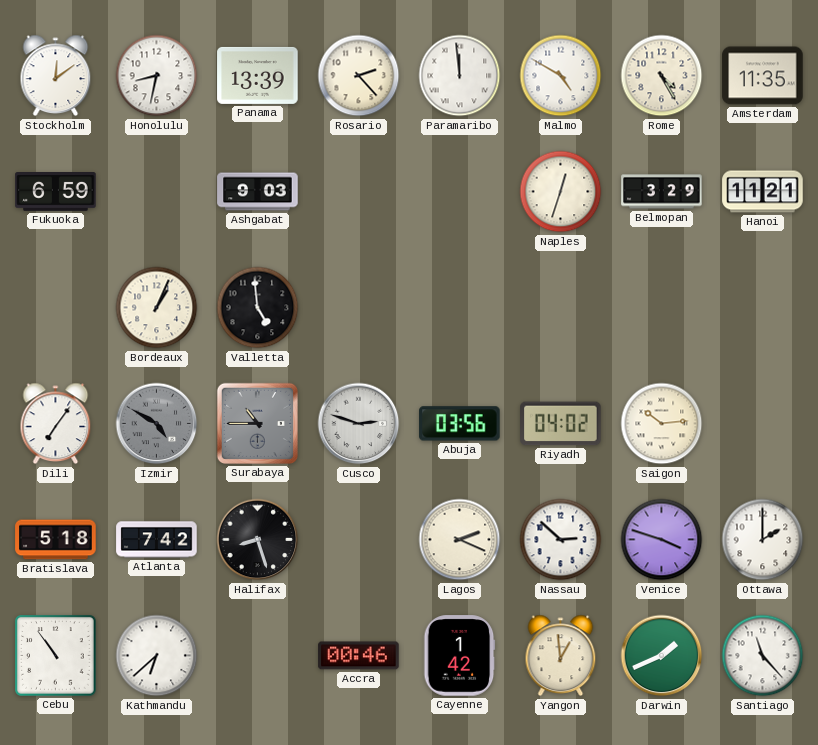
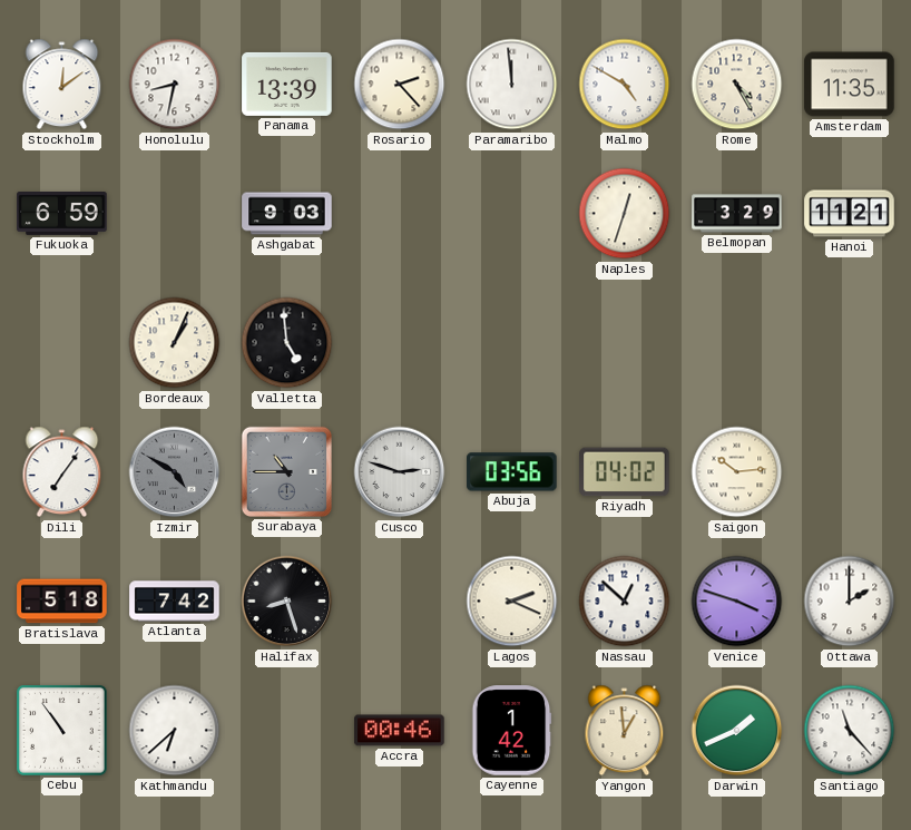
Nassau: 2:52 -> 12:52
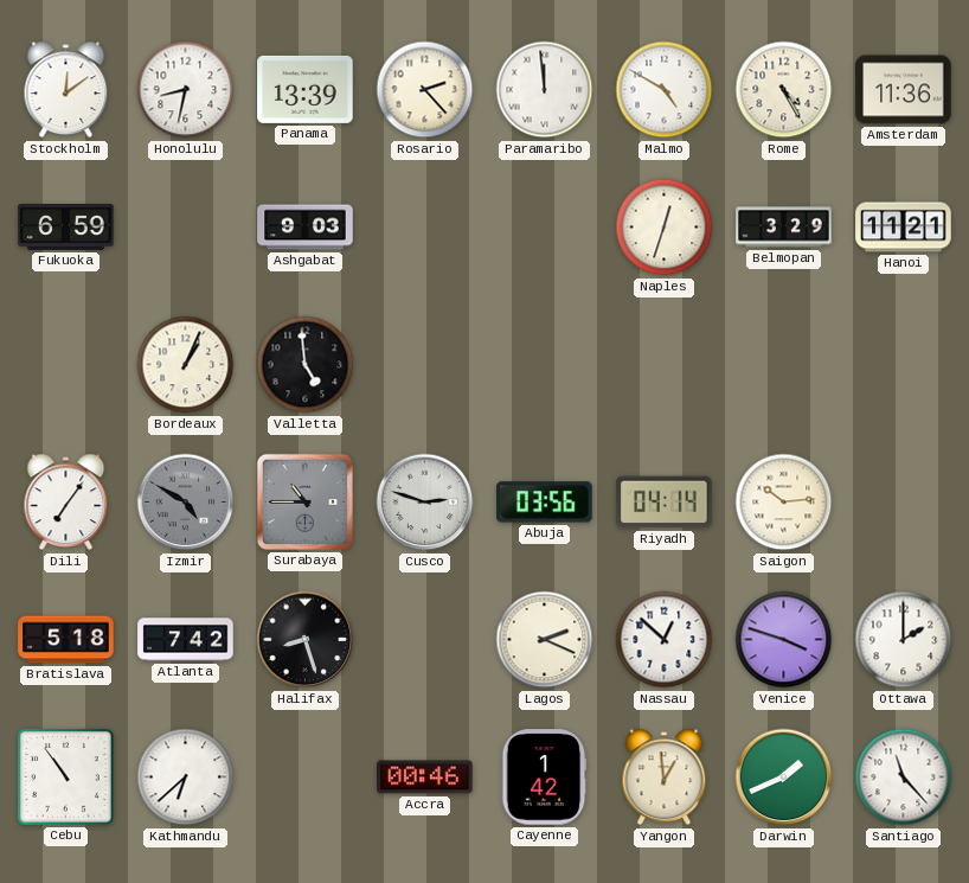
Amsterdam: 11:35 -> 11:36
Riyadh: 04:02 -> 04:14
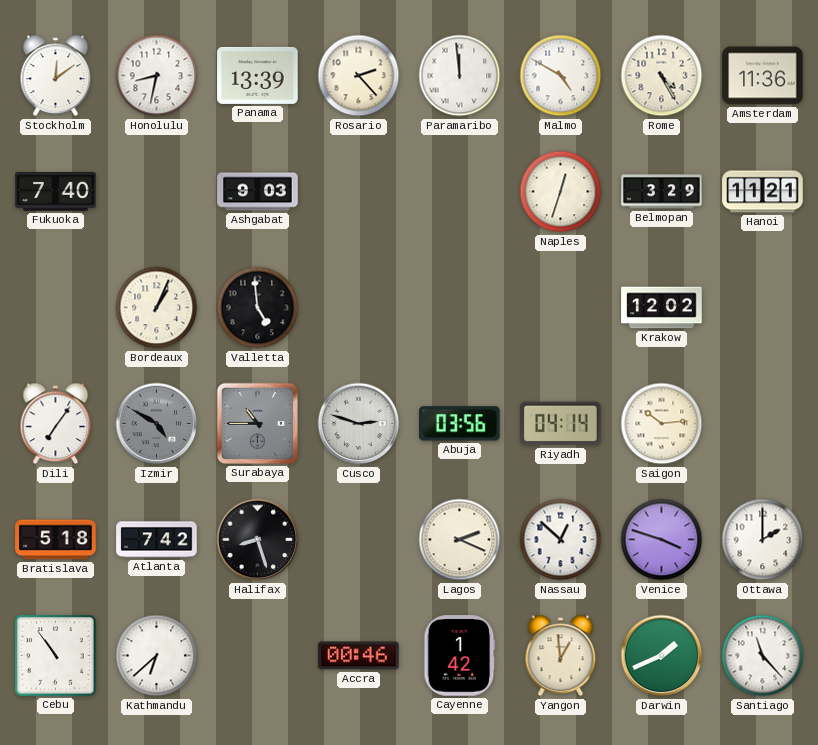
Fukuoka: 6:59 -> 7:40
Krakow: none -> 12:02
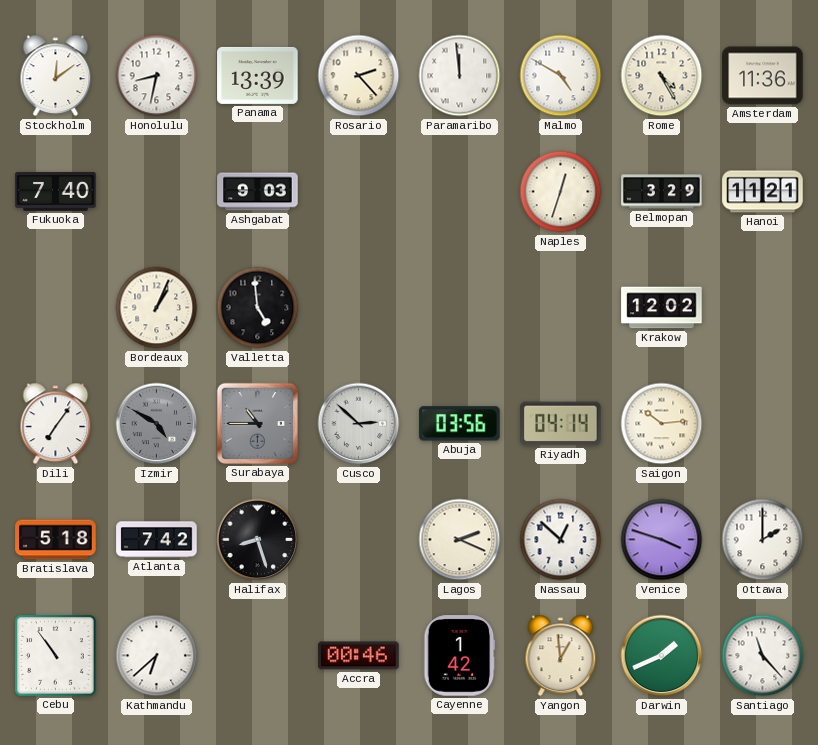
Cusco: 2:48 -> 2:52
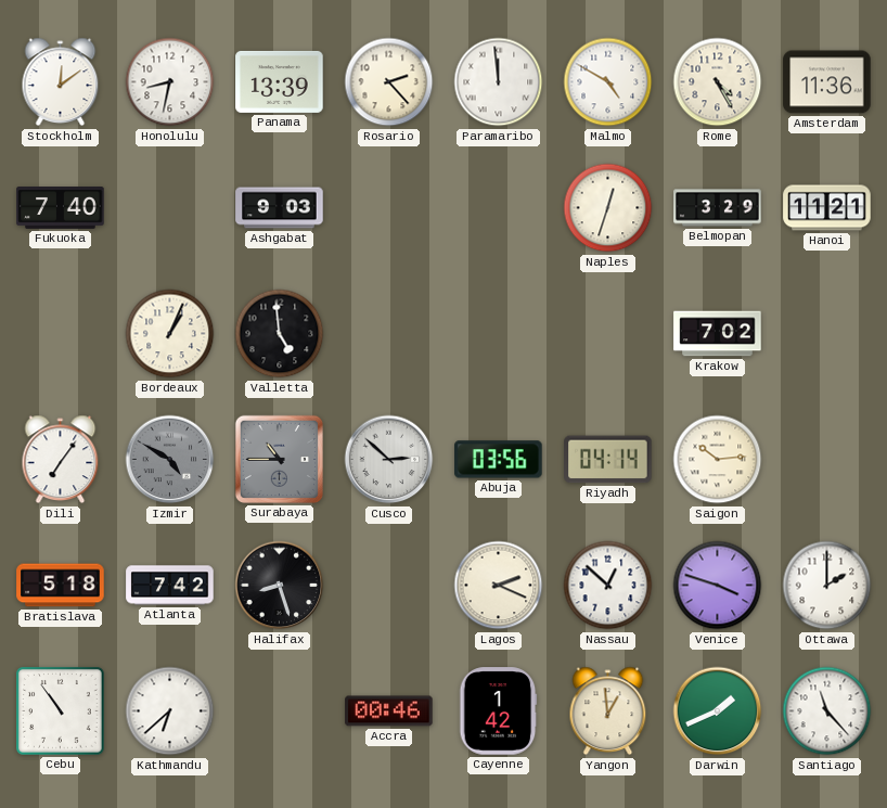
Krakow: 12:02 -> 7:02
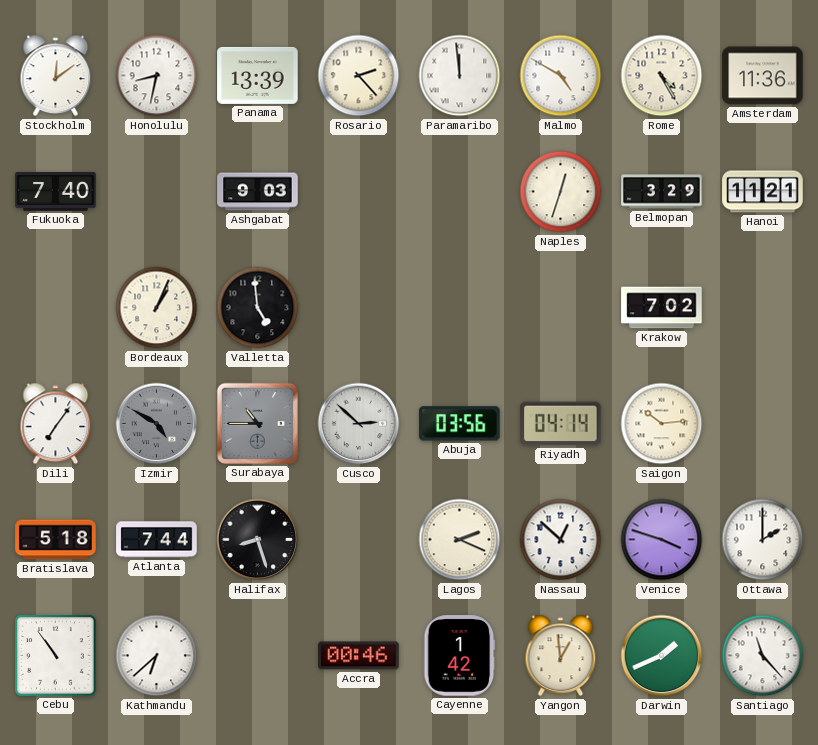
Atlanta: 7:42 -> 7:44
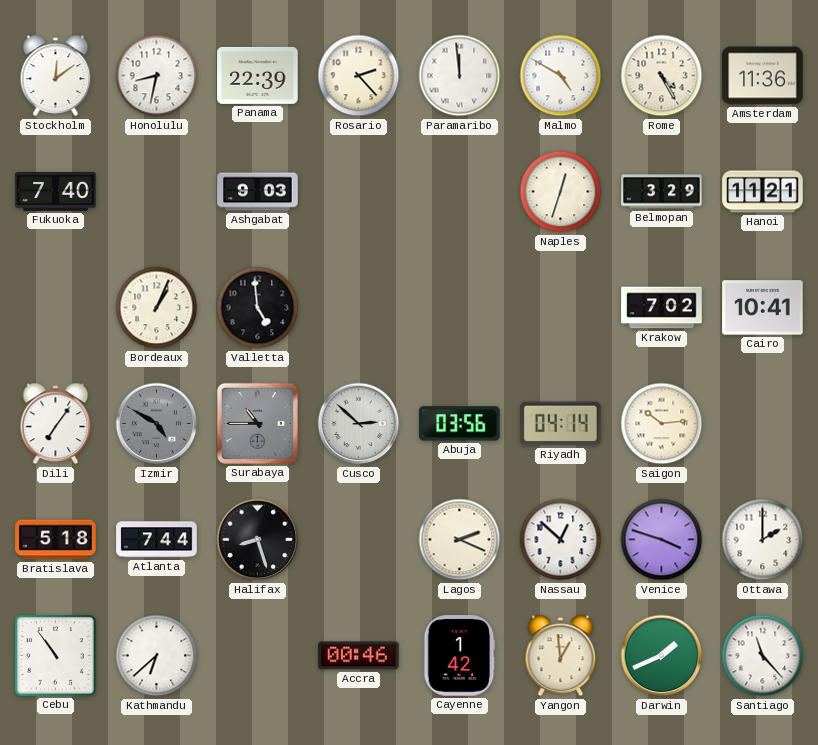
Panama: 13:39 -> 22:39
Cairo: none -> 10:41
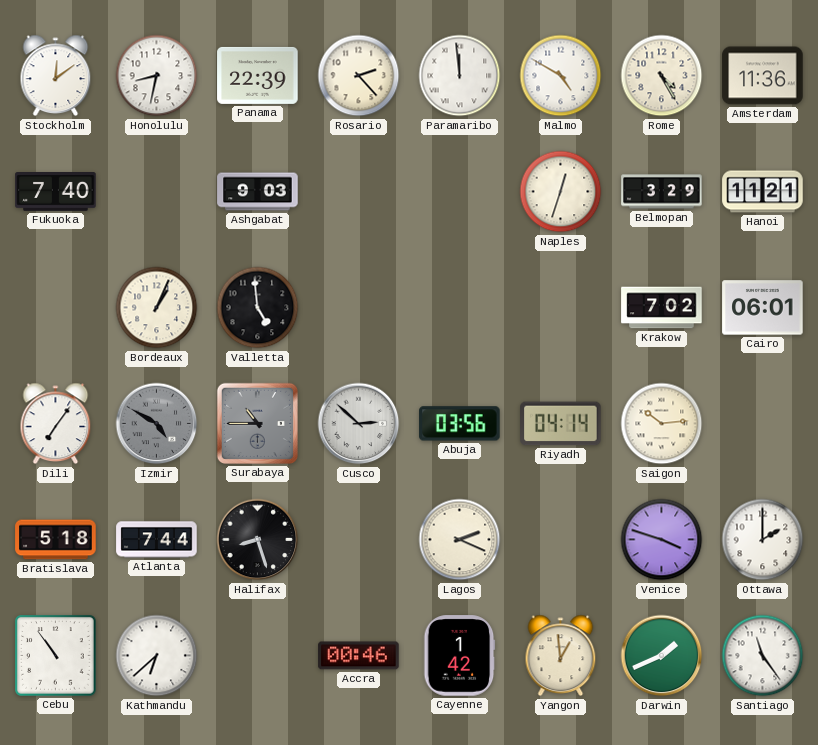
Cairo: 10:41 -> 06:01
Nassau: 12:52 -> none
Santiago: 11:23 -> 11:24
